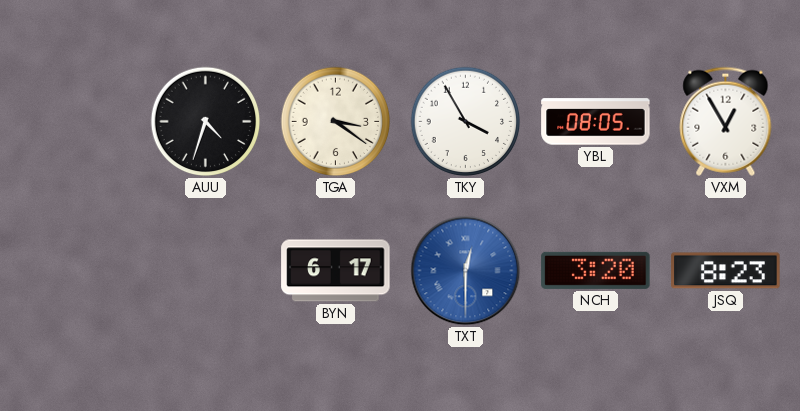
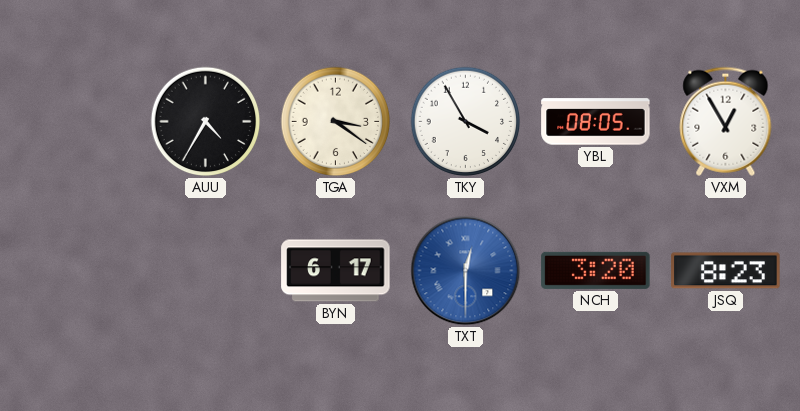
AUU: 4:33 -> 4:35
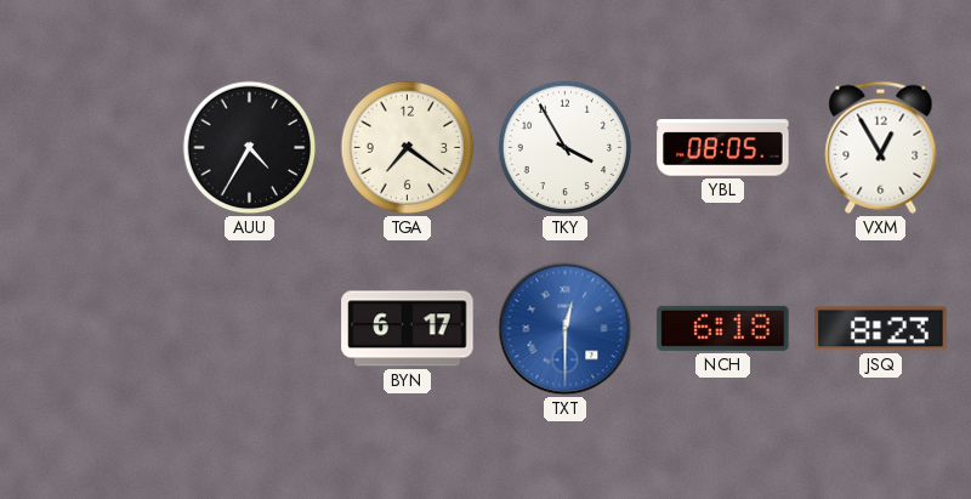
TGA: 3:21 -> 7:21
NCH: 3:20 -> 6:18
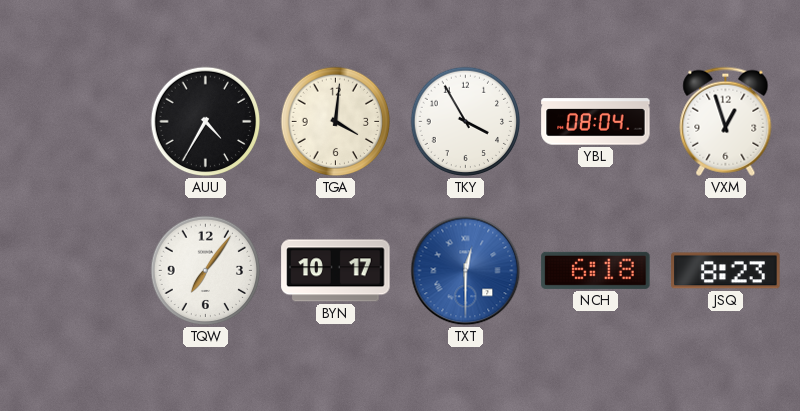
TGA: 7:21 -> 4:01
YBL: 08:05 -> 08:04
VXM: 12:55 -> 12:57
TQW: none -> 7:06
BYN: 6:17 -> 10:17
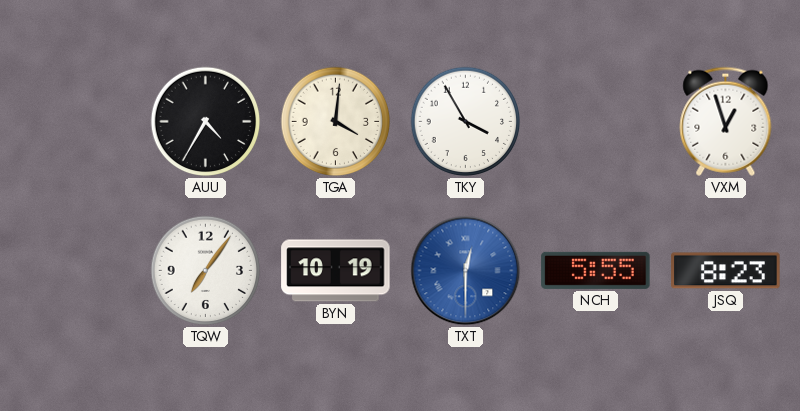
YBL: 08:04 -> none
BYN: 10:17 -> 10:19
NCH: 6:18 -> 5:55
